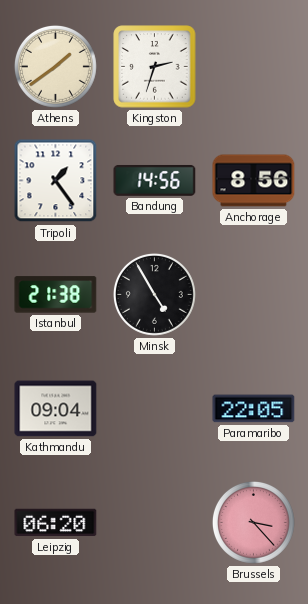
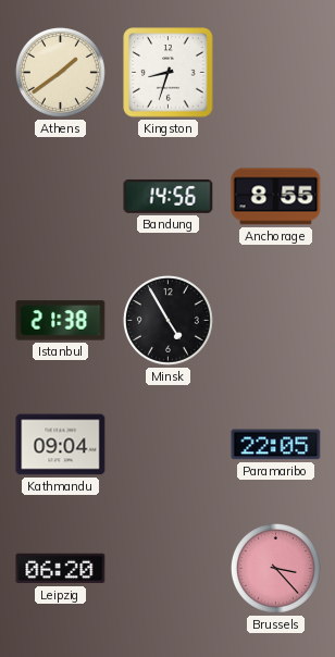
Kingston: 2:33 -> 8:33
Tripoli: 1:24 -> none
Anchorage: 8:56 -> 8:55
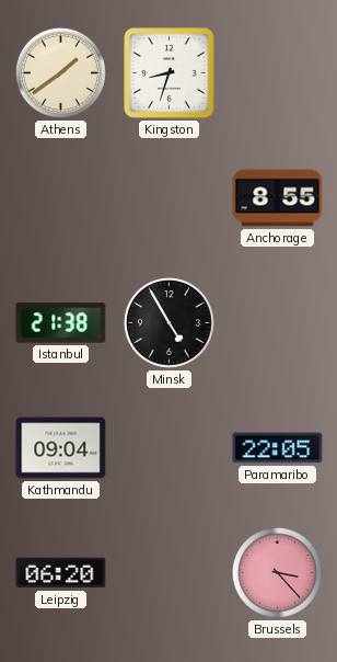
Bandung: 14:56 -> none
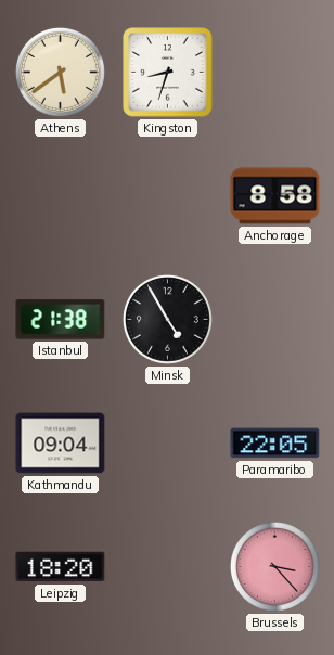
Athens: 1:39 -> 5:39
Anchorage: 8:55 -> 8:58
Leipzig: 06:20 -> 18:20
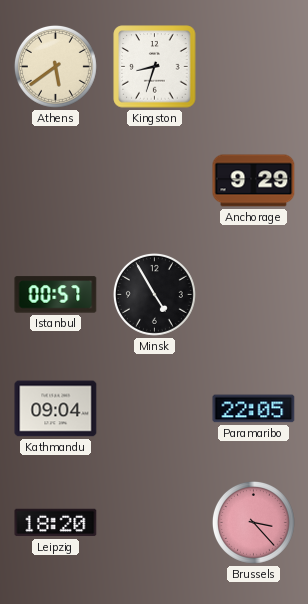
Anchorage: 8:58 -> 9:29
Istanbul: 21:38 -> 00:57
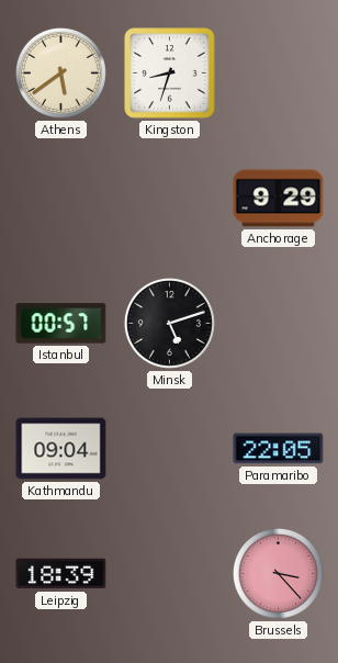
Minsk: 4:55 -> 5:12
Leipzig: 18:20 -> 18:39
